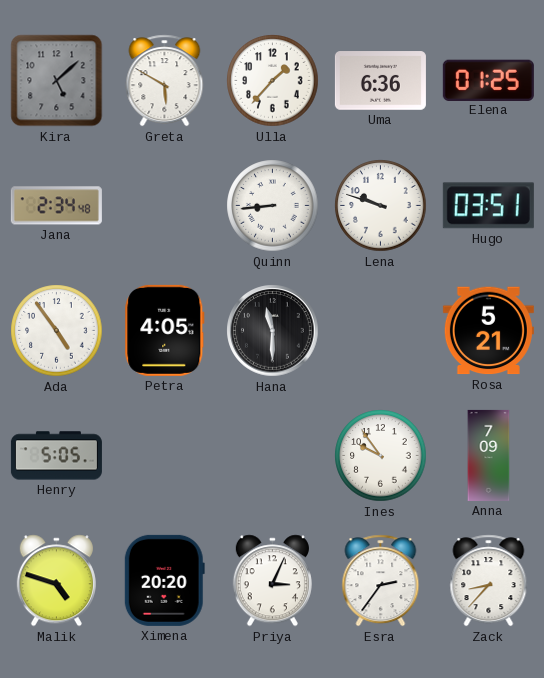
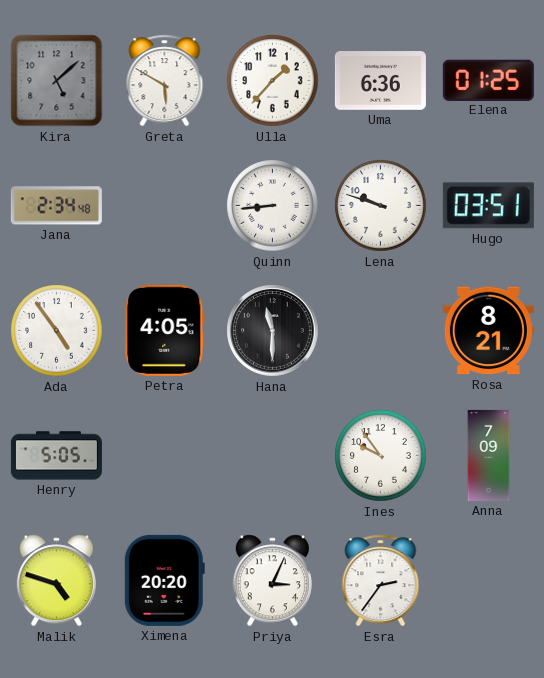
Rosa: 5:21 -> 8:21
Zack: 8:37 -> none
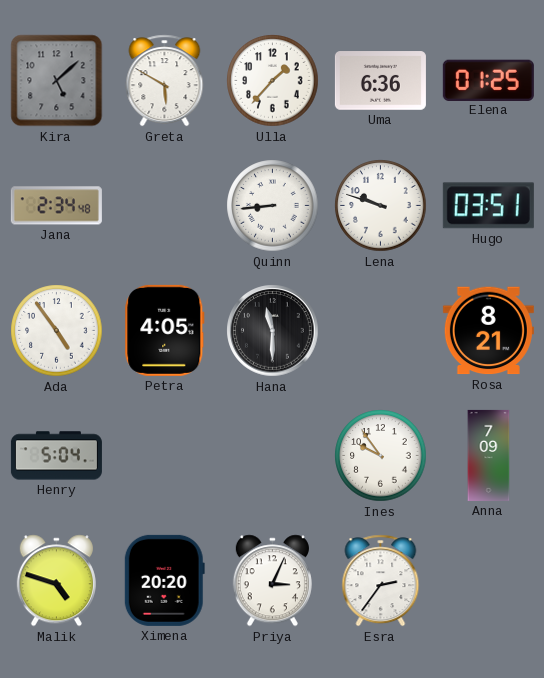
Henry: 5:05 -> 5:04
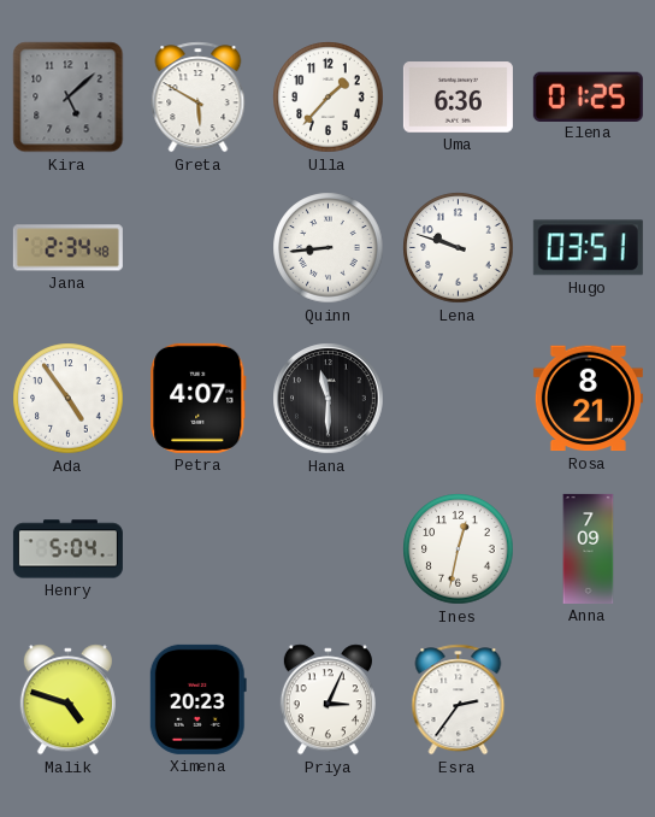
Petra: 4:05 -> 4:07
Ines: 9:54 -> 12:32
Ximena: 20:20 -> 20:23
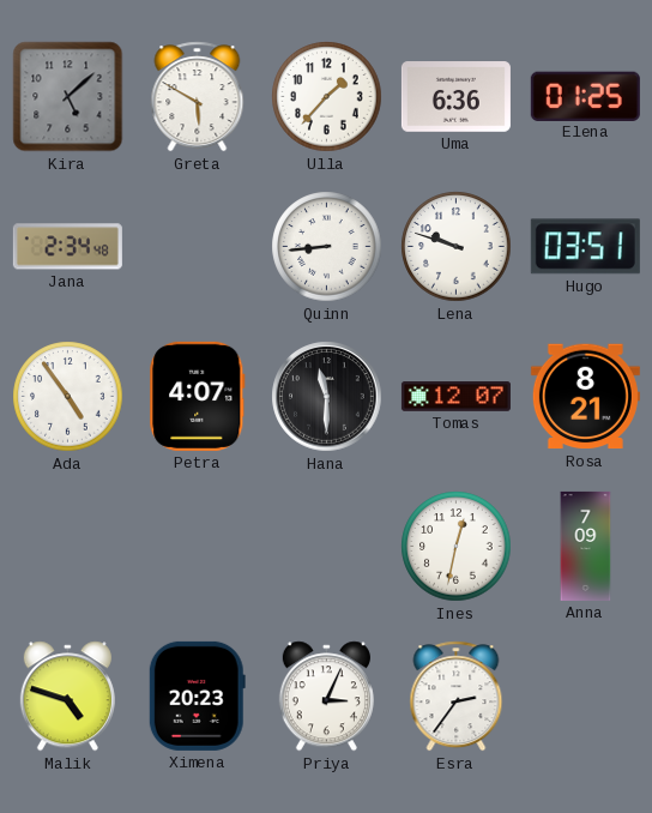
Tomas: none -> 12:07
Henry: 5:04 -> none
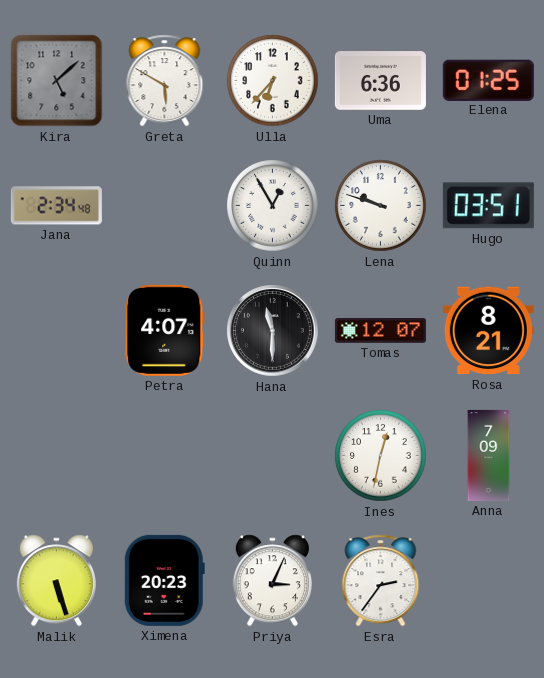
Ulla: 1:37 -> 6:37
Quinn: 8:44 -> 12:55
Ada: 4:54 -> none
Malik: 4:48 -> 5:27
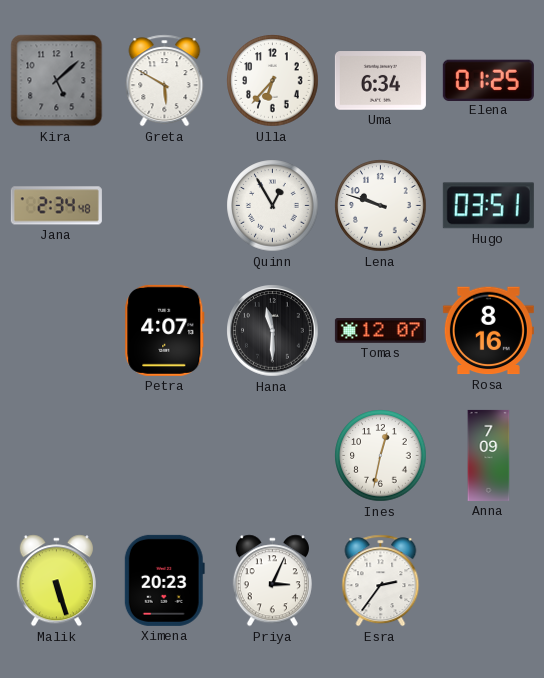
Uma: 6:36 -> 6:34
Rosa: 8:21 -> 8:16
